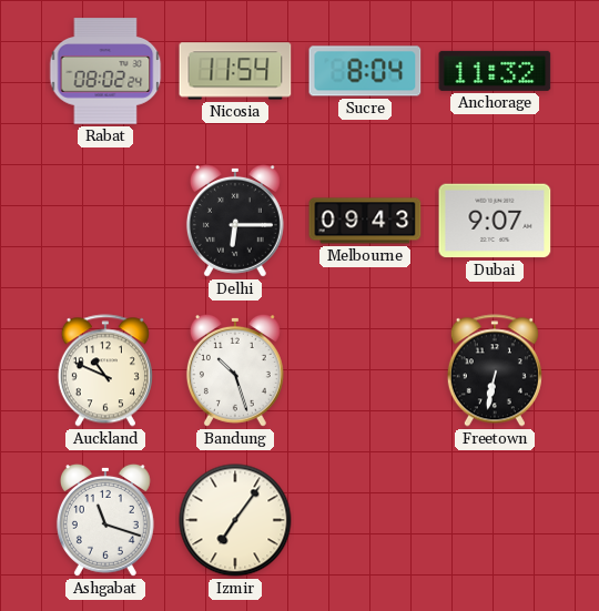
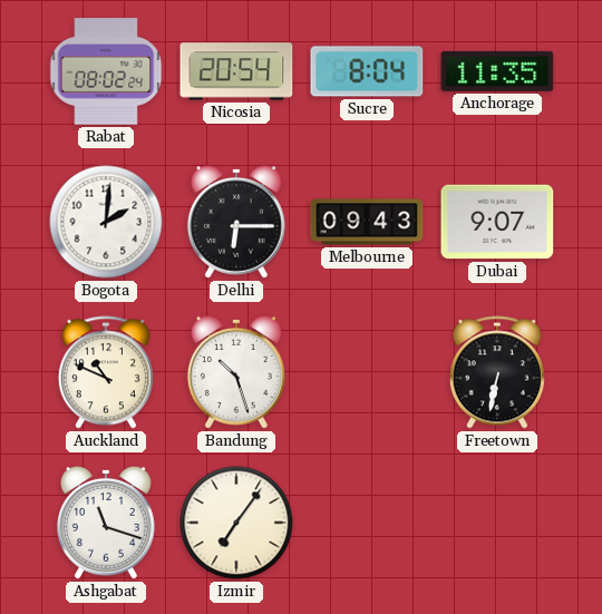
Nicosia: 11:54 -> 20:54
Anchorage: 11:32 -> 11:35
Bogota: none -> 2:01
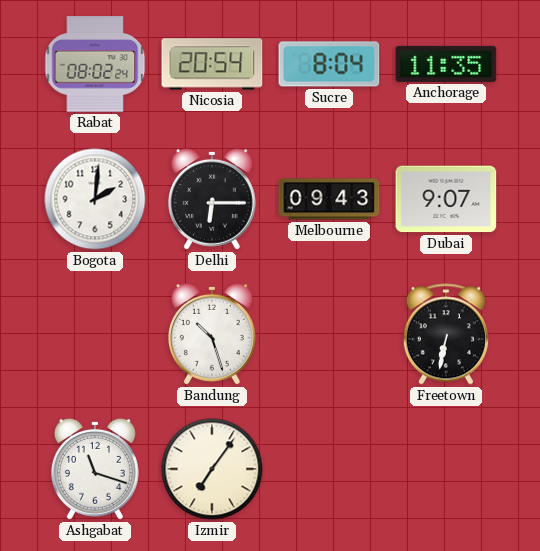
Auckland: 10:49 -> none
